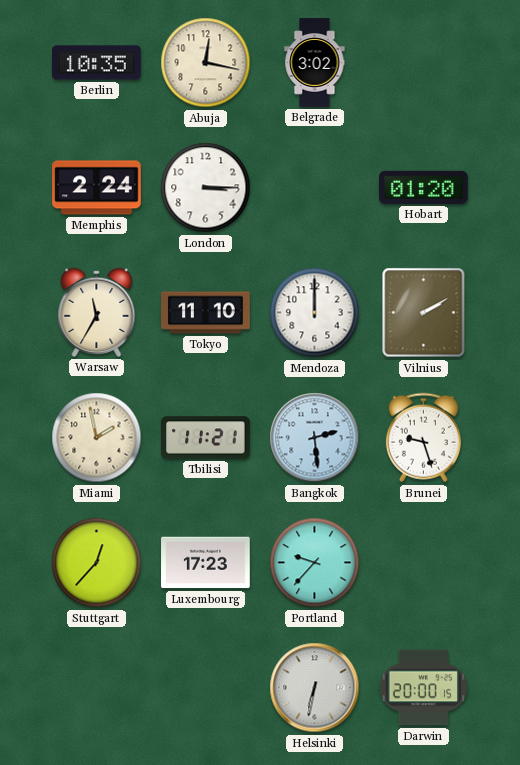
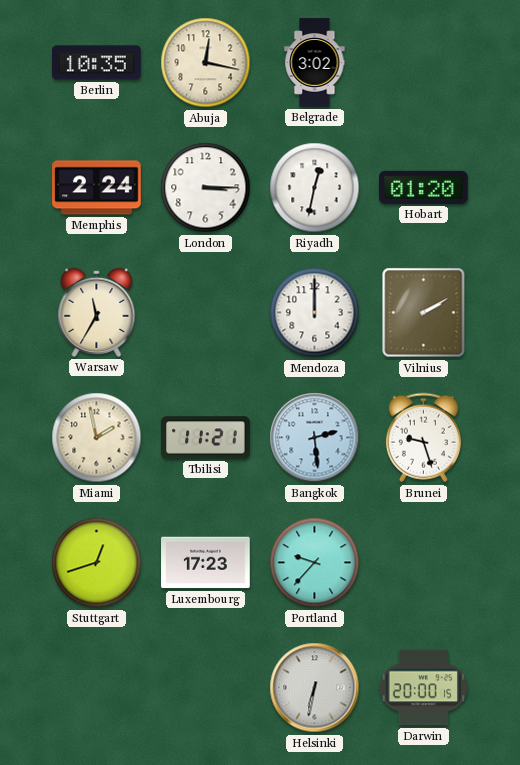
Riyadh: none -> 12:32
Tokyo: 11:10 -> none
Stuttgart: 12:37 -> 12:42
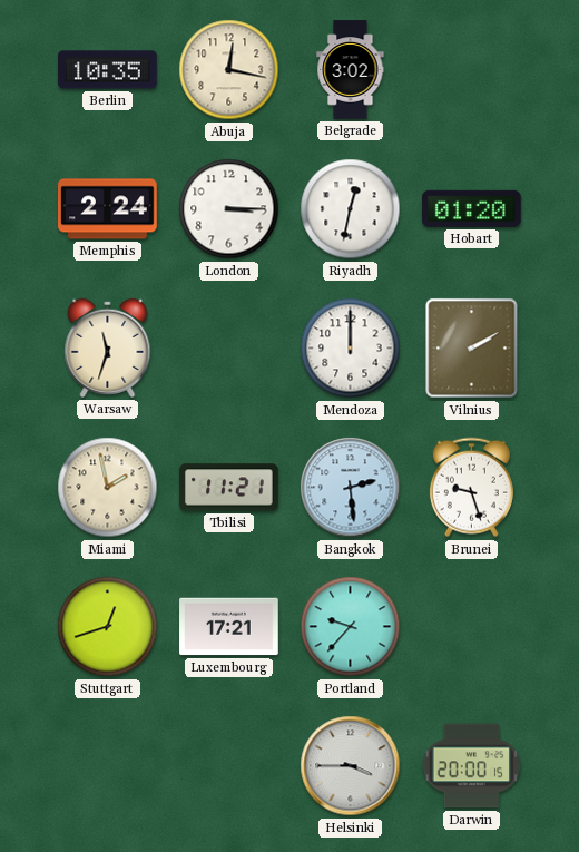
Warsaw: 11:35 -> 11:33
Luxembourg: 17:23 -> 17:21
Helsinki: 6:32 -> 3:45
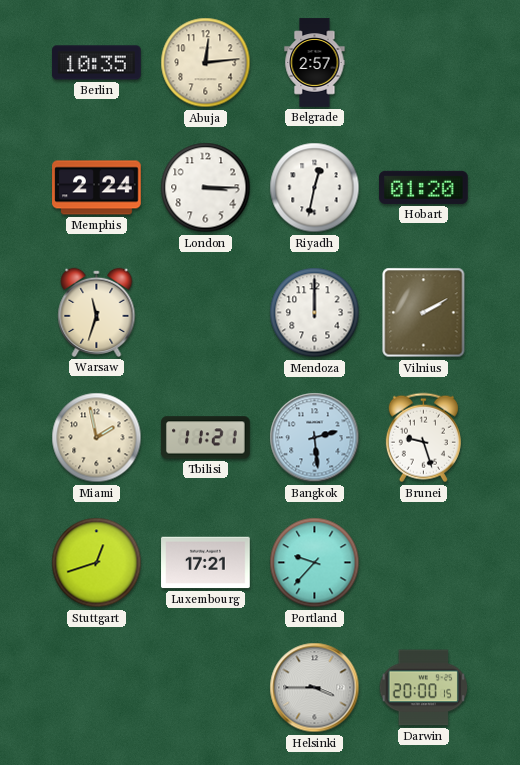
Abuja: 12:17 -> 12:14
Belgrade: 3:02 -> 2:57
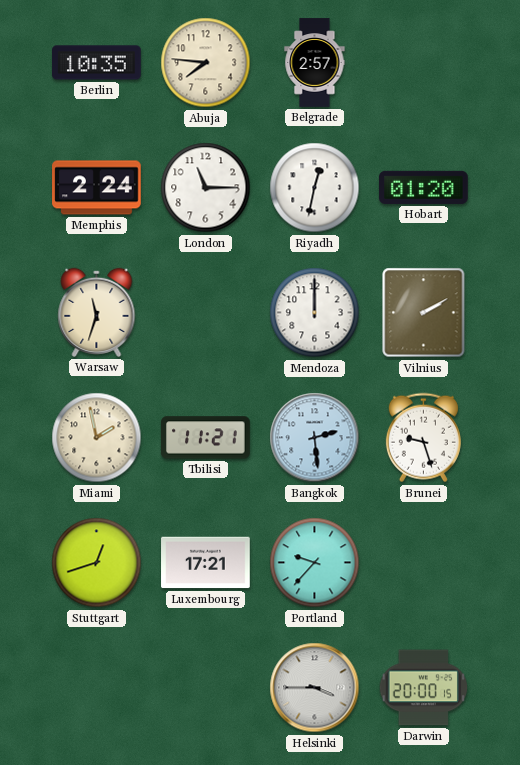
Abuja: 12:14 -> 7:46
London: 3:15 -> 11:15
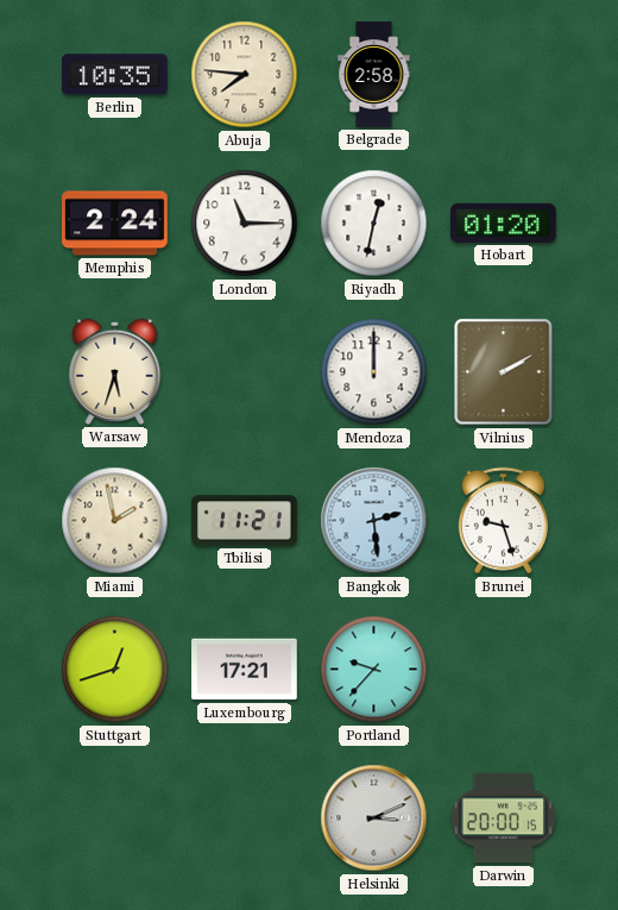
Belgrade: 2:57 -> 2:58
Warsaw: 11:33 -> 5:33
Helsinki: 3:45 -> 3:11
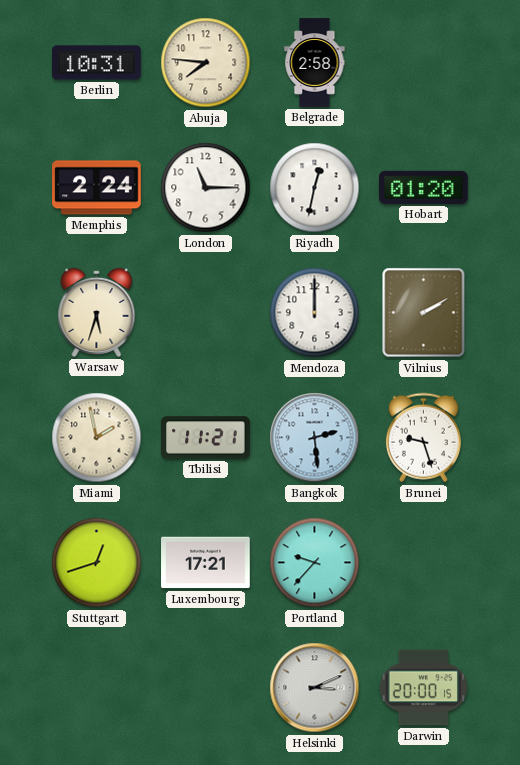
Berlin: 10:35 -> 10:31
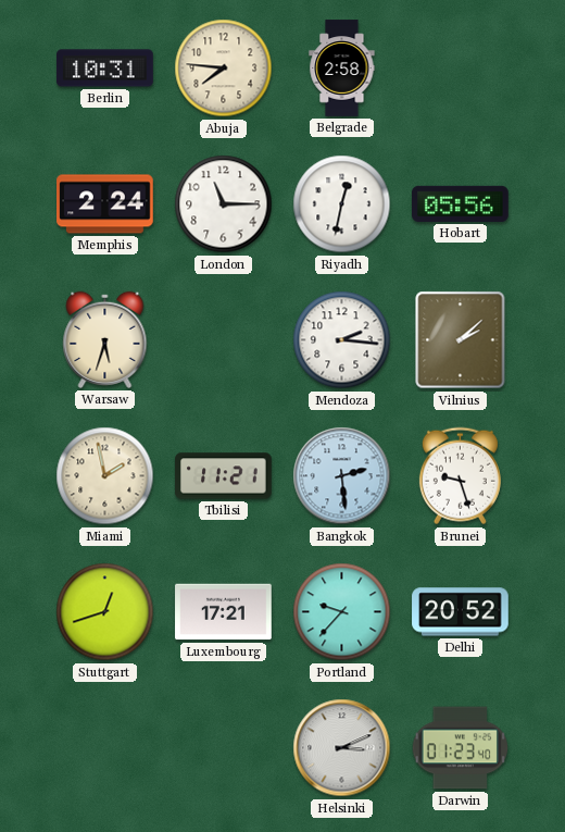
Hobart: 01:20 -> 05:56
Mendoza: 12:00 -> 2:16
Vilnius: 2:10 -> 2:08
Delhi: none -> 20:52
Darwin: 20:00 -> 01:23
